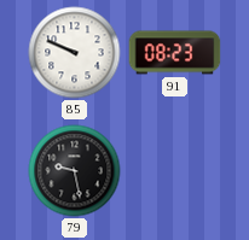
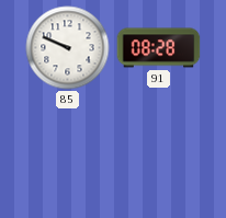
91: 08:23 -> 08:28
79: 9:28 -> none
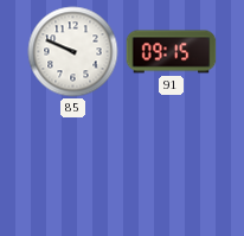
91: 08:28 -> 09:15
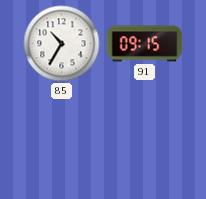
85: 9:49 -> 10:35
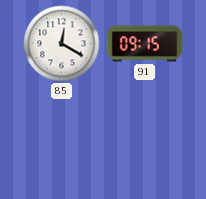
85: 10:35 -> 12:20
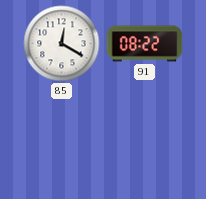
91: 09:15 -> 08:22
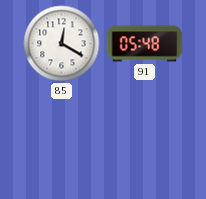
91: 08:22 -> 05:48
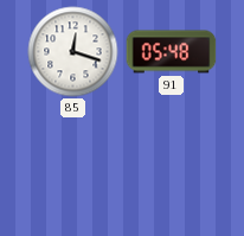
85: 12:20 -> 12:18
